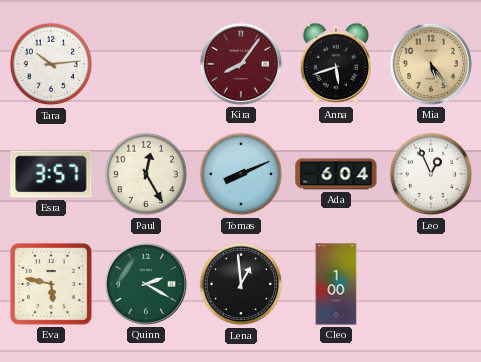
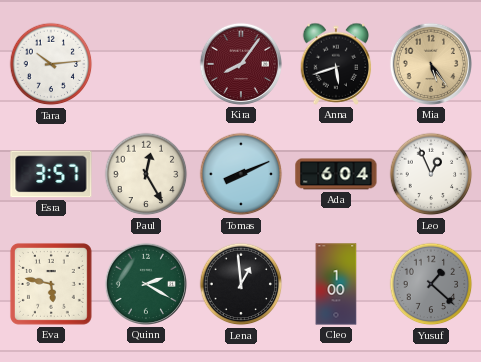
Yusuf: none -> 1:22
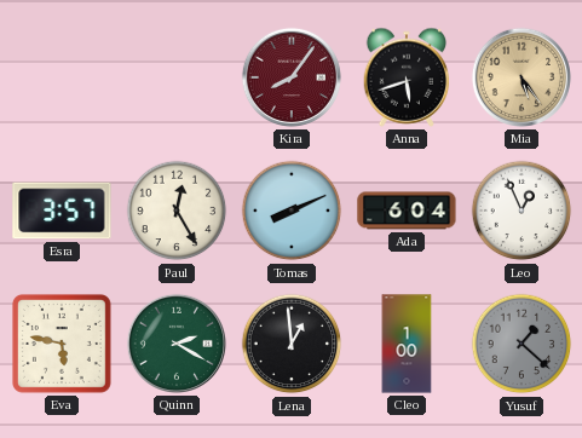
Tara: 10:14 -> none
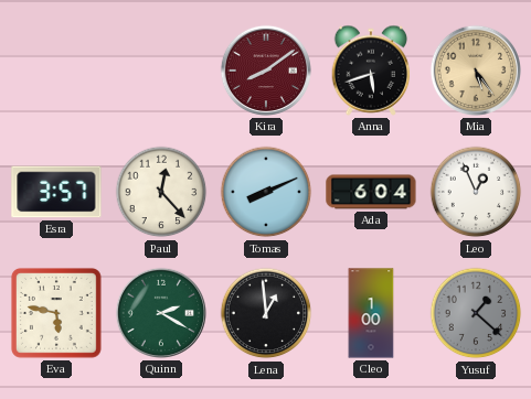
Kira: 8:06 -> 8:09
Paul: 12:25 -> 12:23
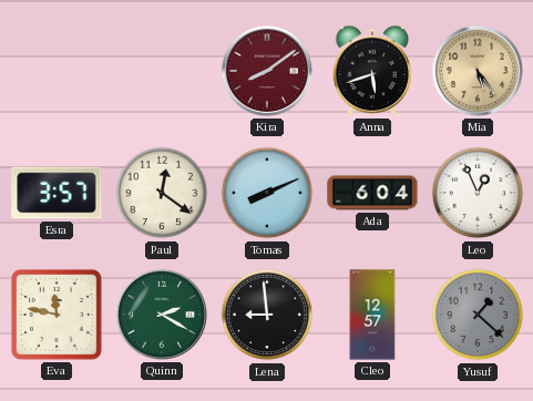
Paul: 12:23 -> 12:21
Eva: 5:47 -> 11:47
Lena: 12:59 -> 8:59
Cleo: 1:00 -> 12:57
